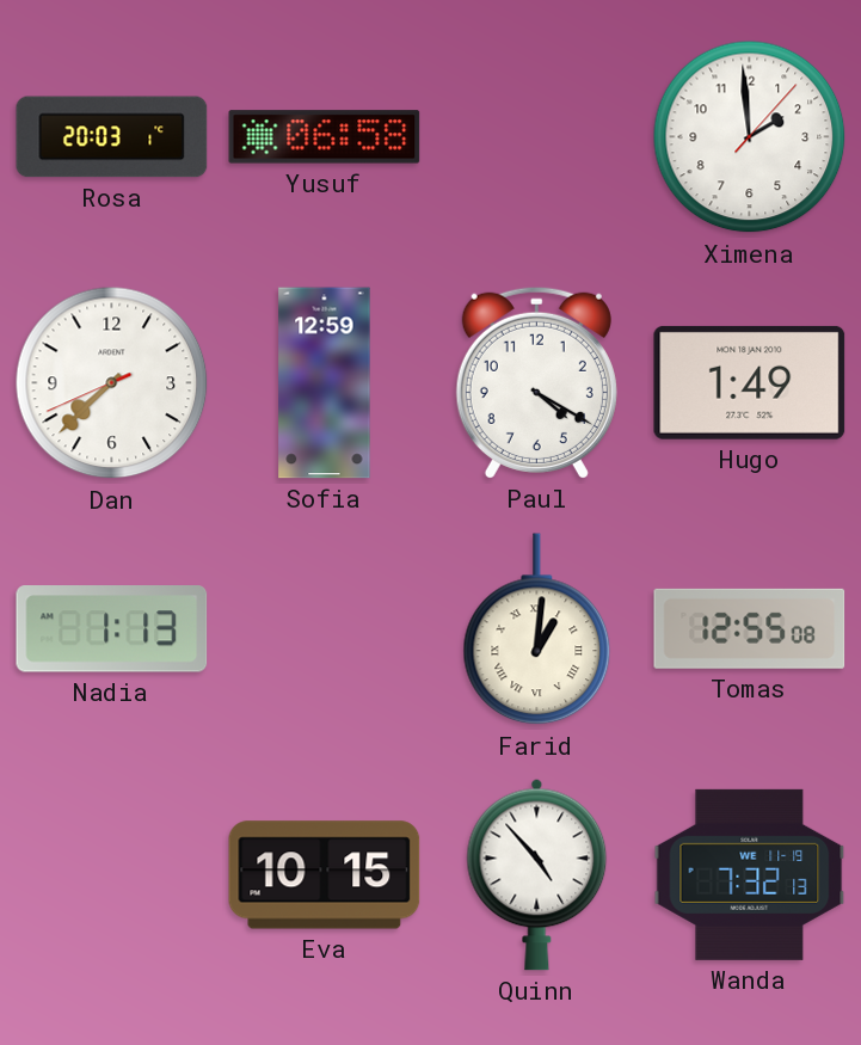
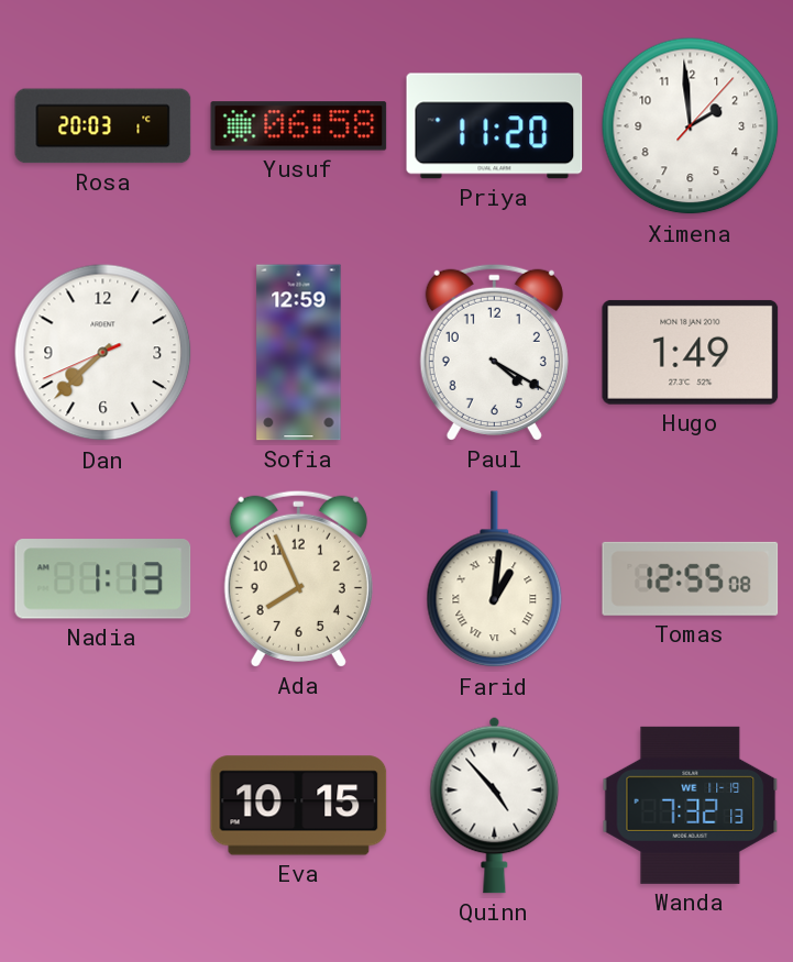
Priya: none -> 11:20
Ada: none -> 7:56
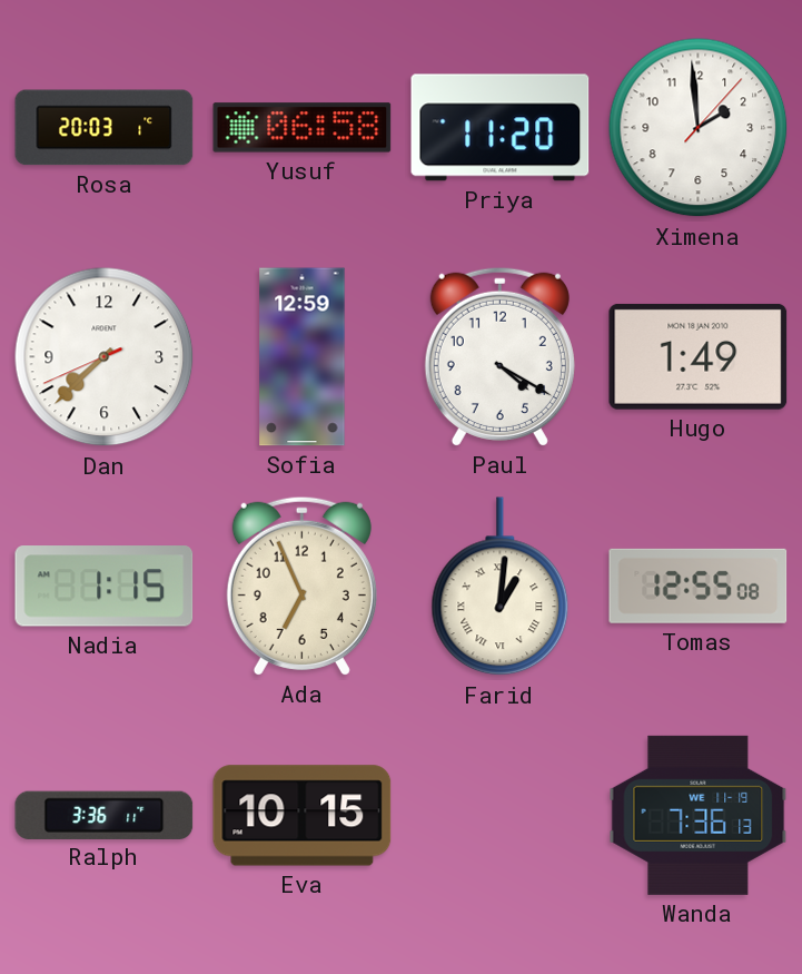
Nadia: 1:13 -> 1:15
Ada: 7:56 -> 6:56
Ralph: none -> 3:36
Quinn: 4:53 -> none
Wanda: 7:32 -> 7:36
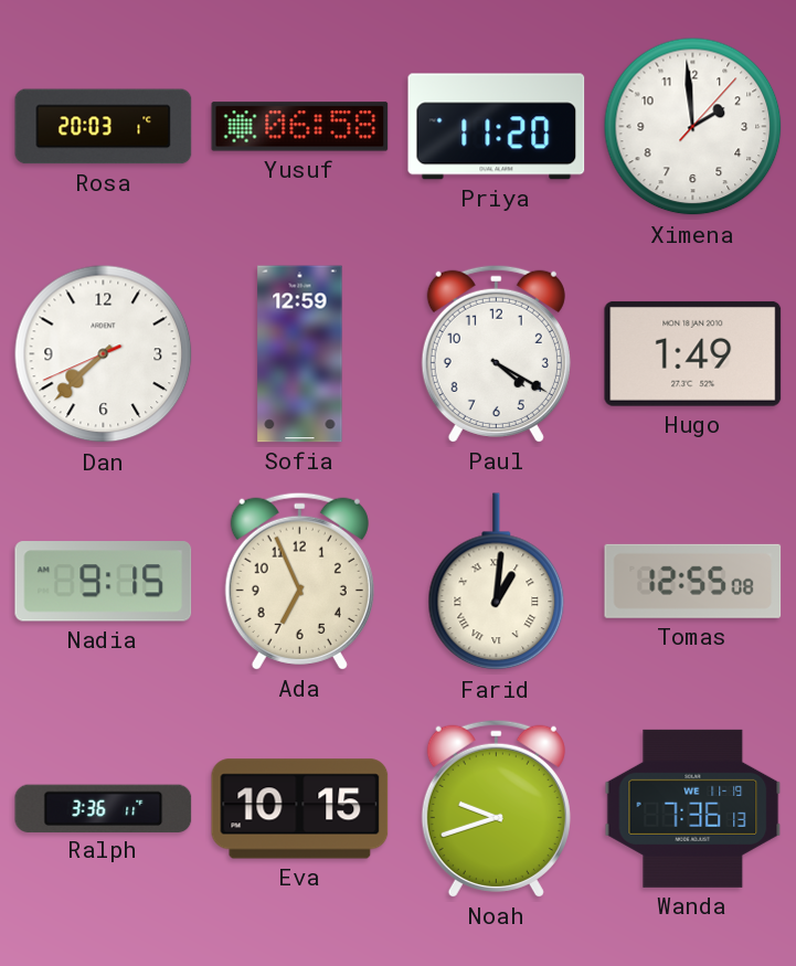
Nadia: 1:15 -> 9:15
Noah: none -> 9:42
